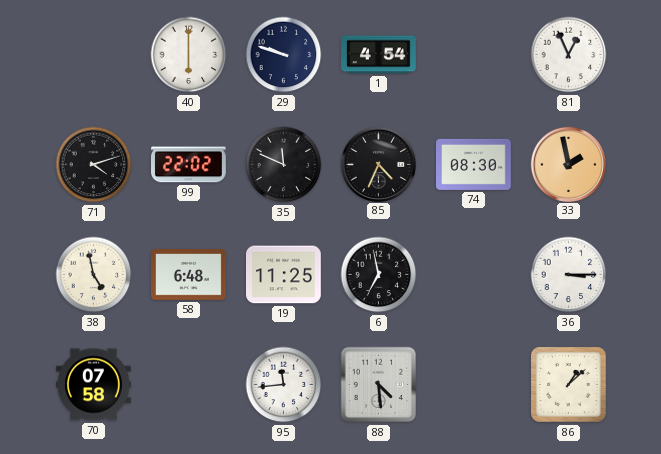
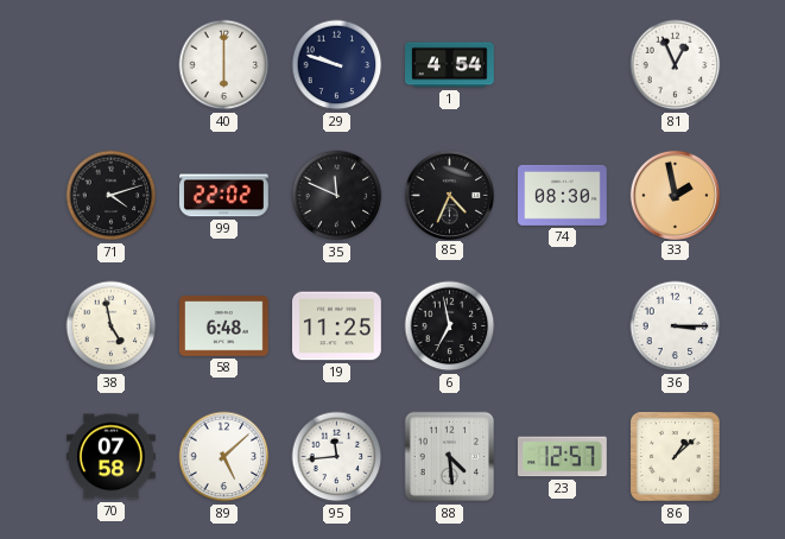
89: none -> 5:08
23: none -> 12:57
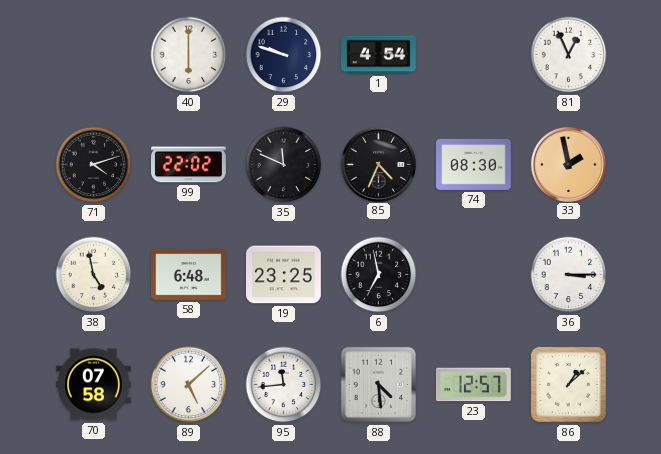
19: 11:25 -> 23:25
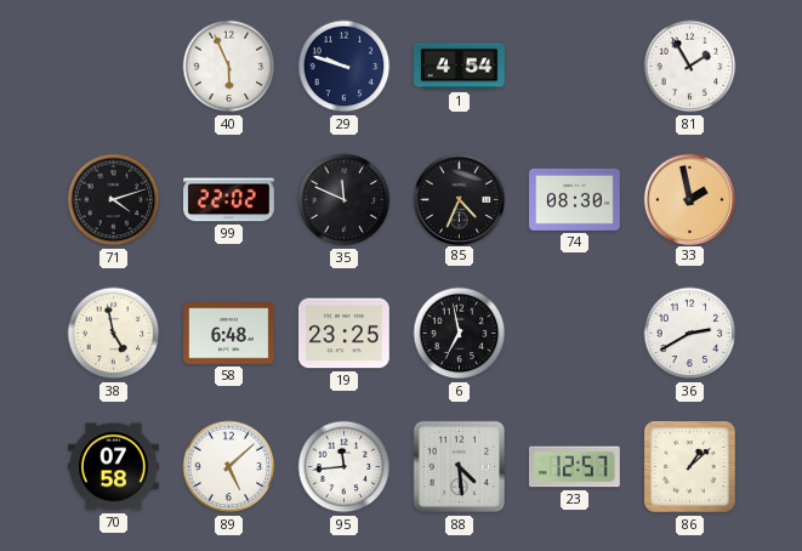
40: 6:00 -> 5:56
81: 12:56 -> 1:55
36: 3:15 -> 2:40
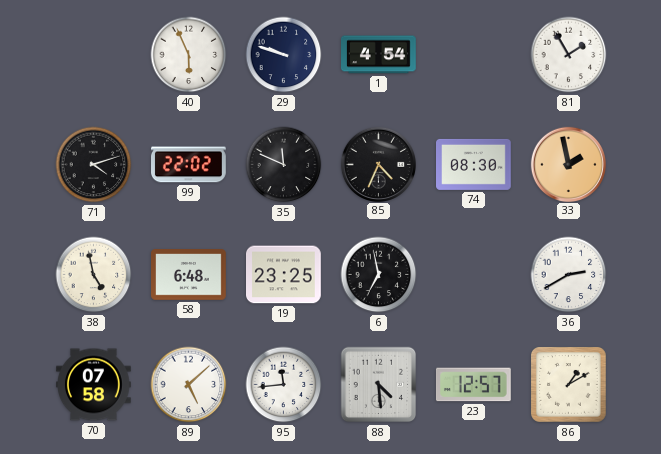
86: 1:08 -> 1:10
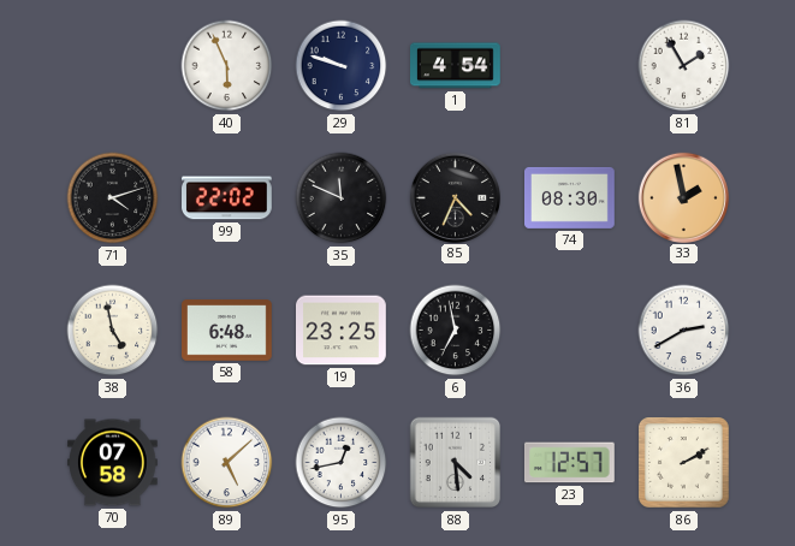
95: 11:44 -> 12:43
86: 1:10 -> 2:10
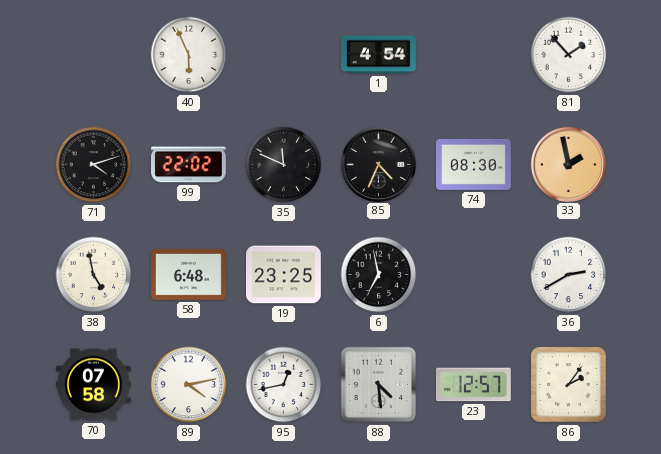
29: 9:48 -> none
81: 1:55 -> 1:53
89: 5:08 -> 4:13
86: 2:10 -> 2:06
